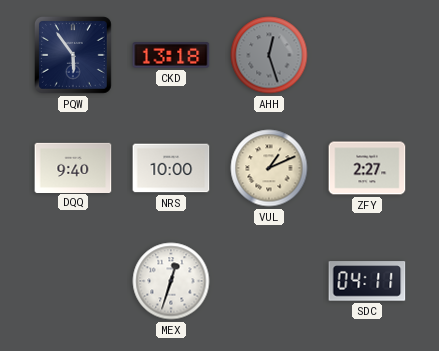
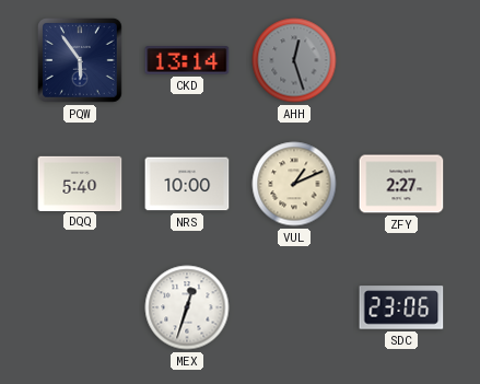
CKD: 13:18 -> 13:14
DQQ: 9:40 -> 5:40
SDC: 04:11 -> 23:06
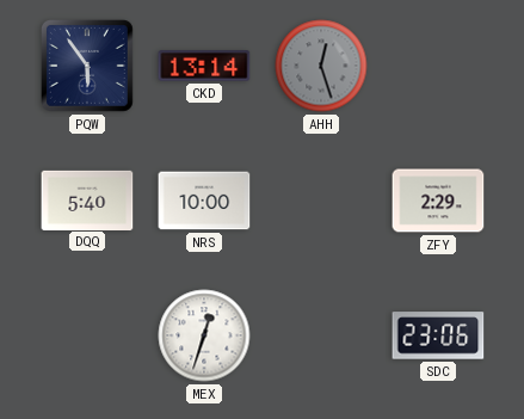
VUL: 1:11 -> none
ZFY: 2:27 -> 2:29
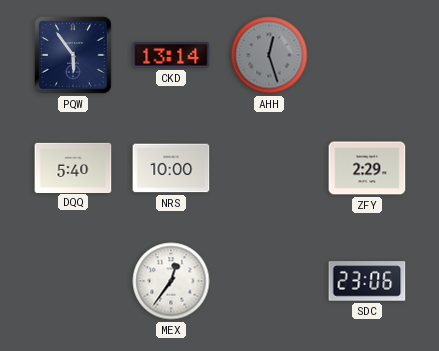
MEX: 12:33 -> 12:36
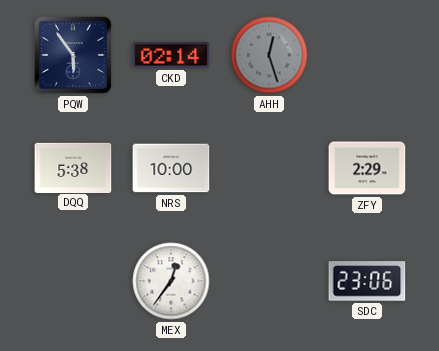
CKD: 13:14 -> 02:14
DQQ: 5:40 -> 5:38
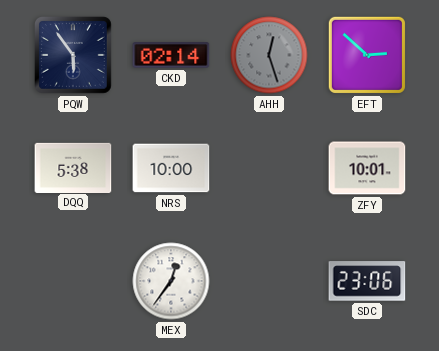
EFT: none -> 2:52
ZFY: 2:29 -> 10:01
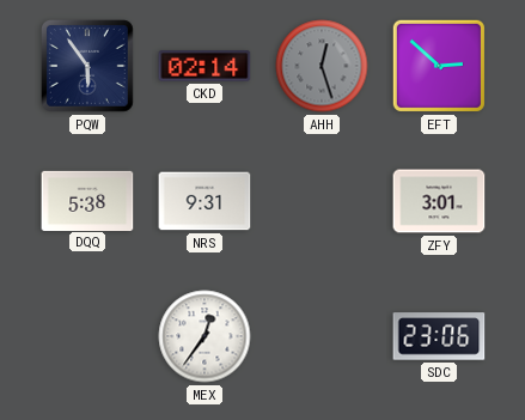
NRS: 10:00 -> 9:31
ZFY: 10:01 -> 3:01
